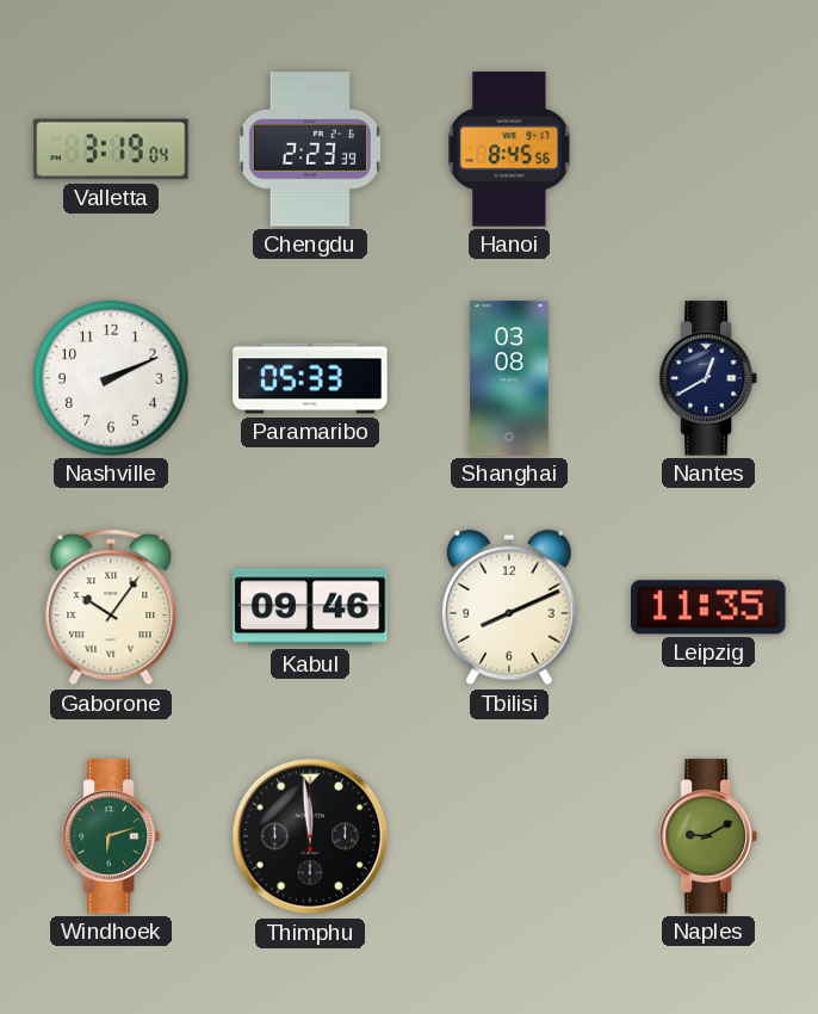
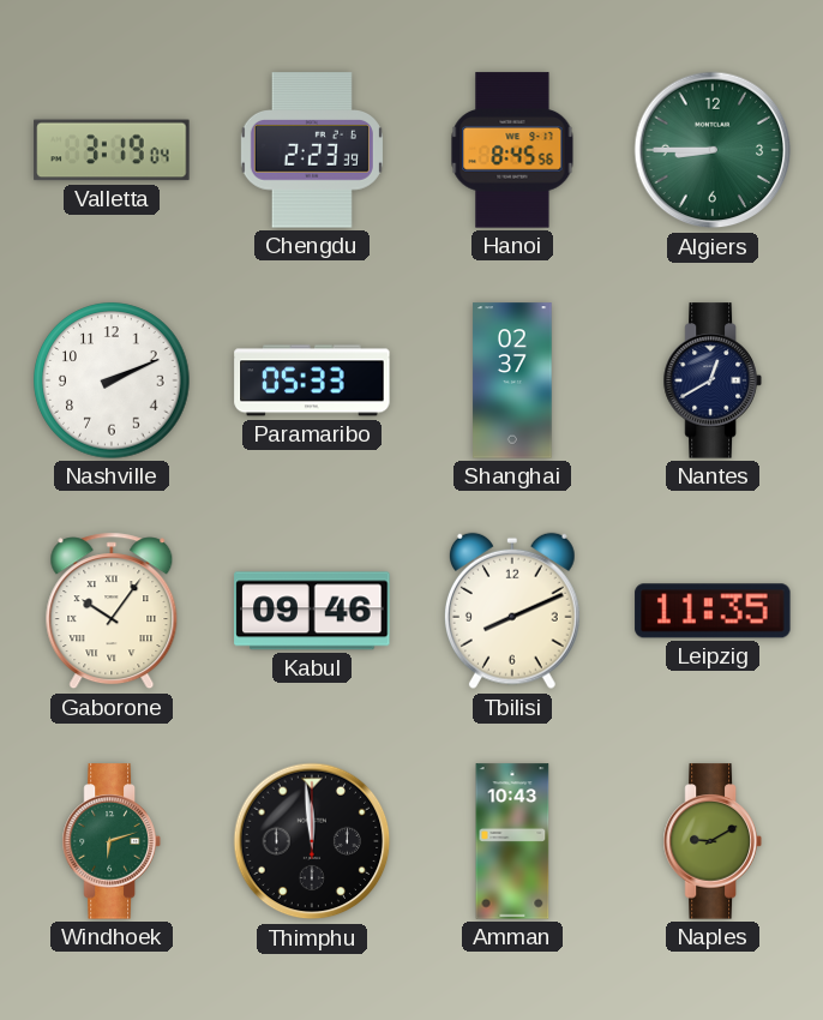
Algiers: none -> 8:45
Shanghai: 03:08 -> 02:37
Amman: none -> 10:43
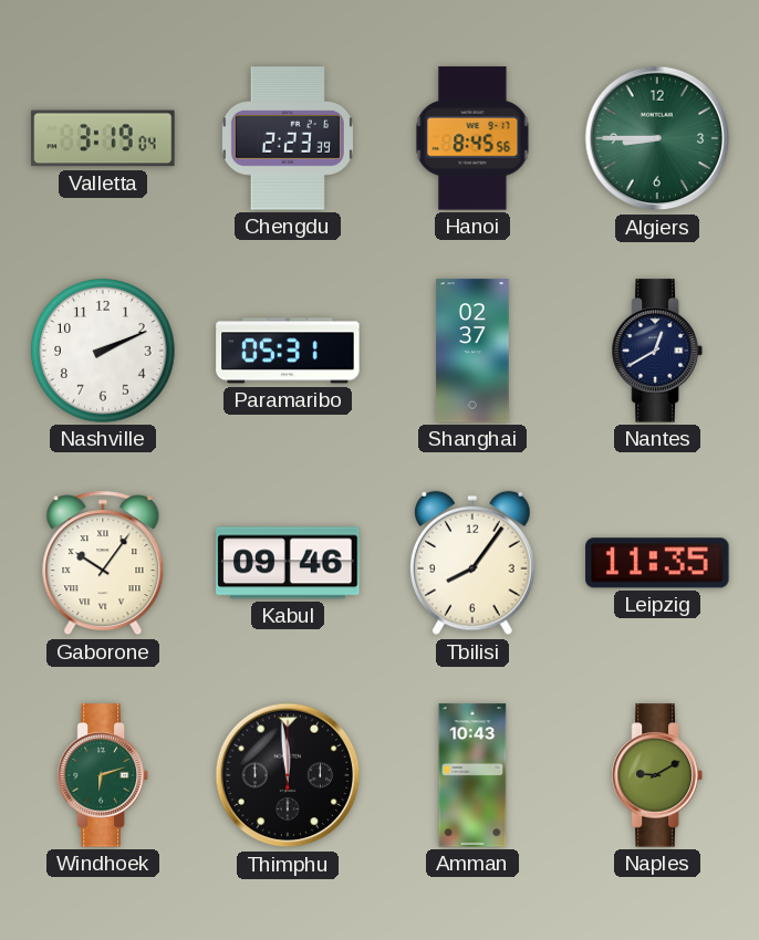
Paramaribo: 05:33 -> 05:31
Tbilisi: 8:11 -> 8:06
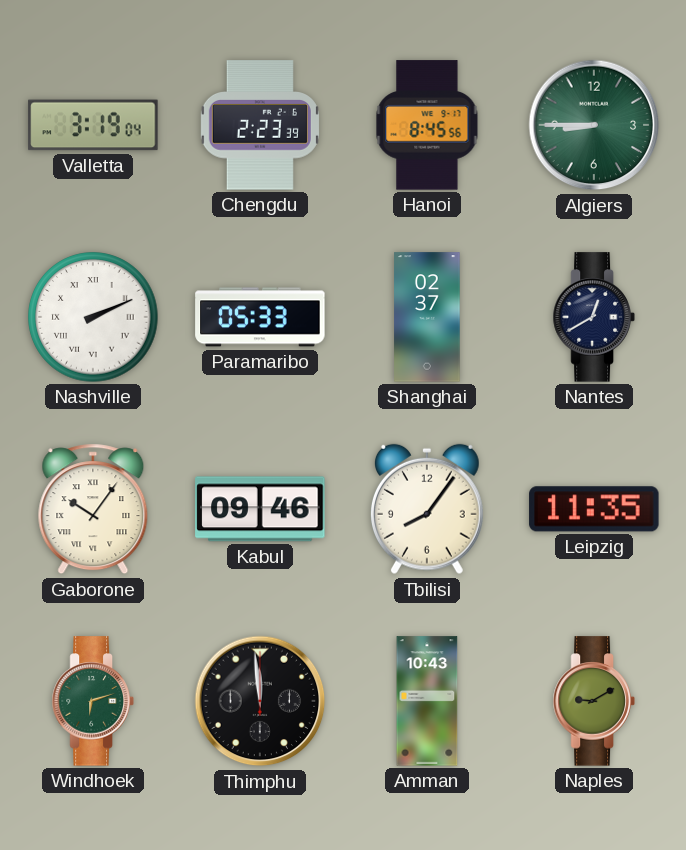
Nashville numerals: Arabic -> Roman
Paramaribo: 05:31 -> 05:33
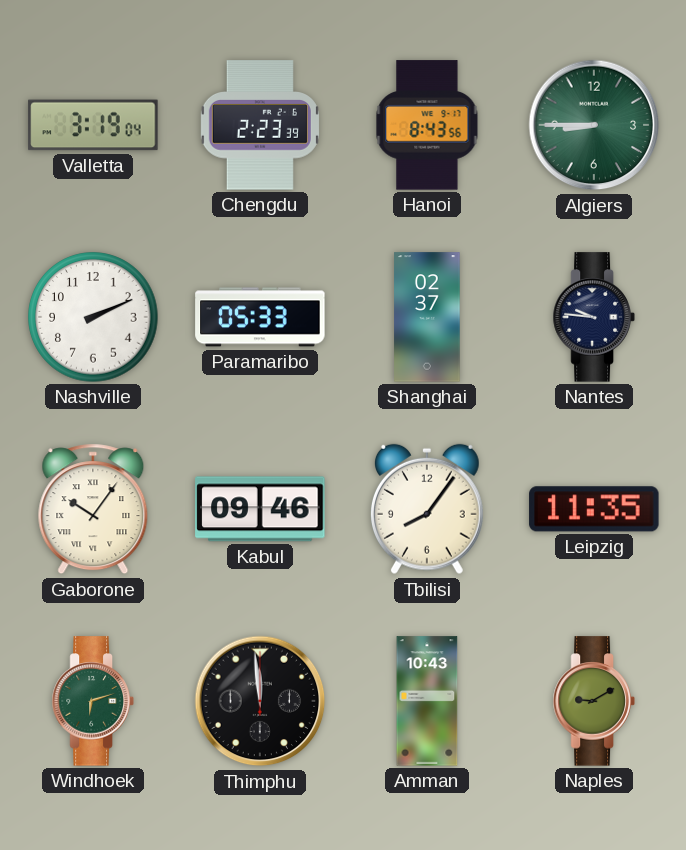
Hanoi: 8:45 -> 8:43
Nashville numerals: Roman -> Arabic
Nantes: 12:40 -> 9:46
